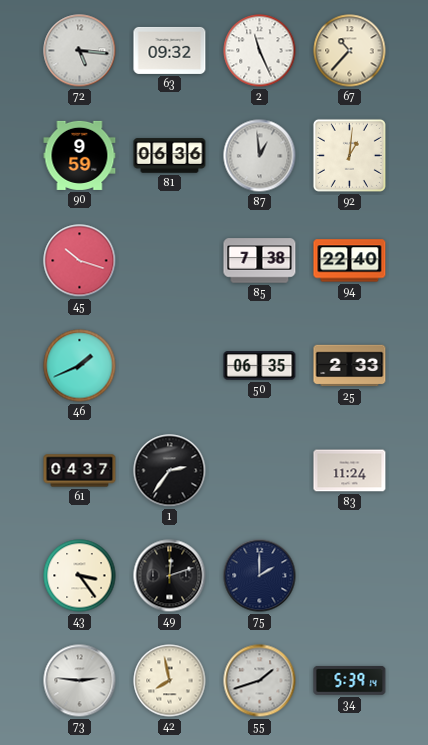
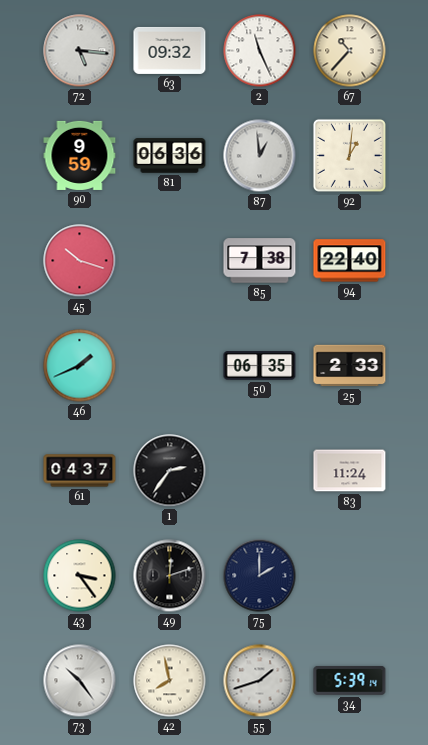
73: 2:46 -> 10:24
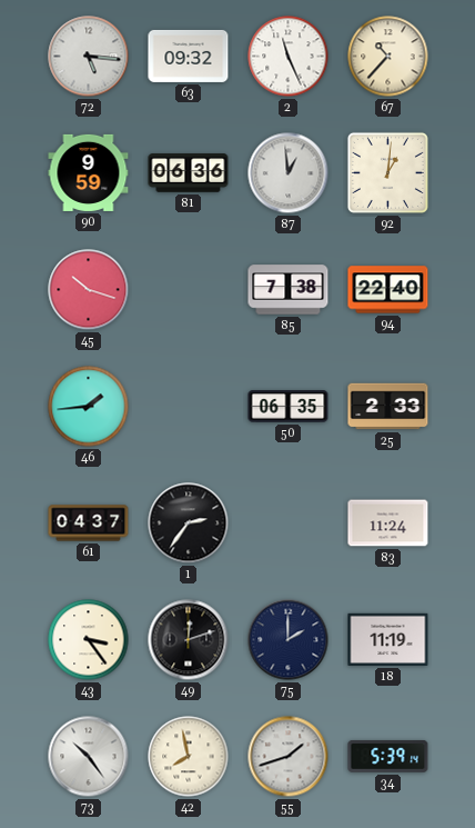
46: 1:41 -> 1:44
18: none -> 11:19
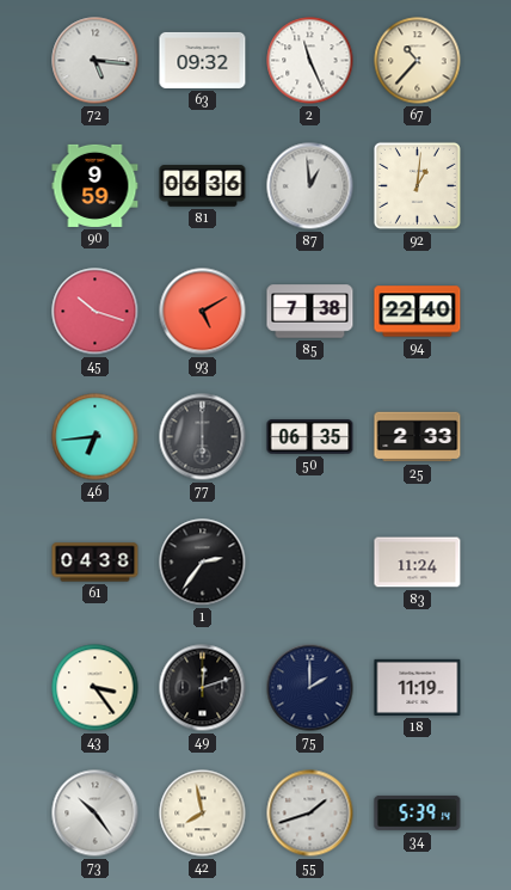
93: none -> 5:10
46: 1:44 -> 6:44
77: none -> 6:00
61: 04:37 -> 04:38
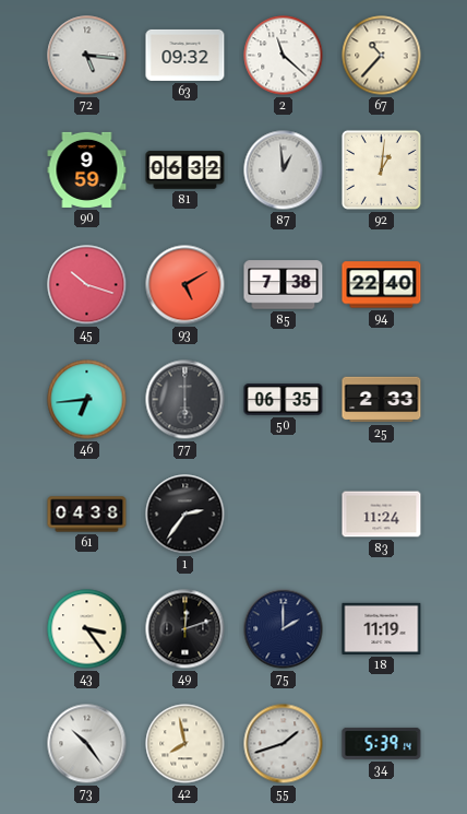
2: 11:26 -> 11:22
81: 06:36 -> 06:32
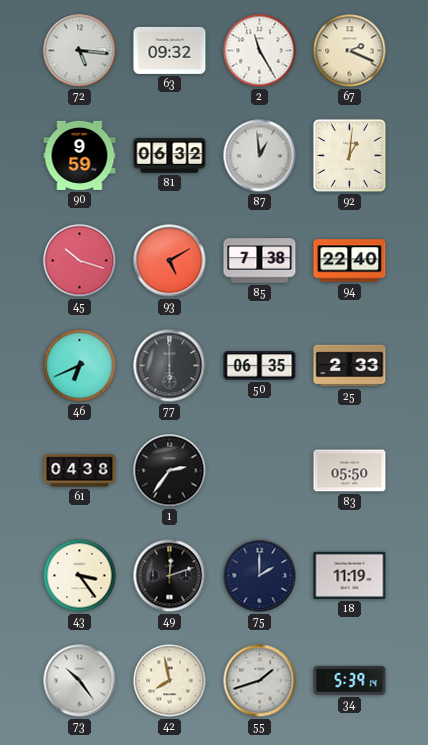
2: 11:22 -> 11:25
67: 10:37 -> 2:19
46: 6:44 -> 6:41
83: 11:24 -> 05:50
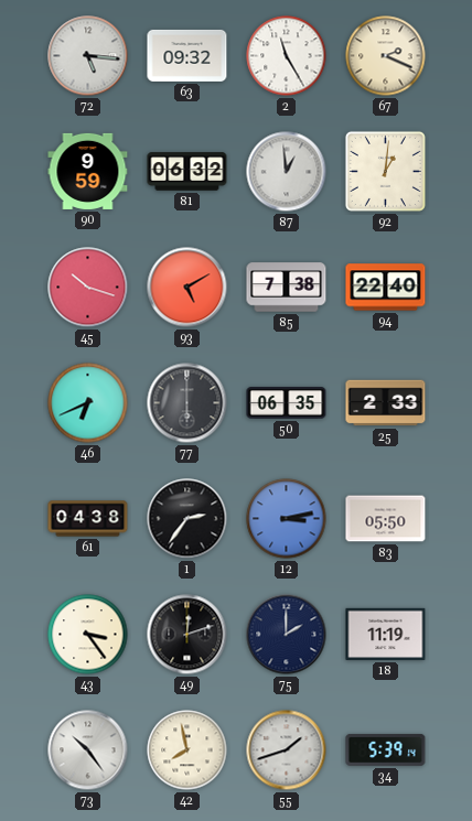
12: none -> 3:13
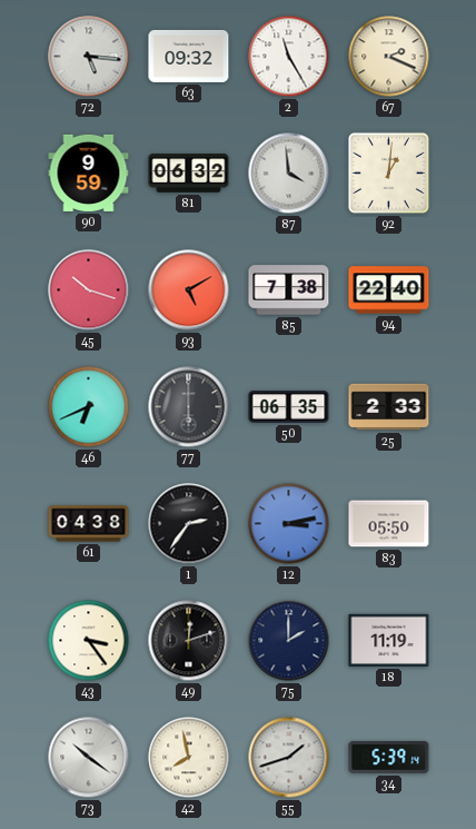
87: 12:59 -> 3:59
73: 10:24 -> 10:21
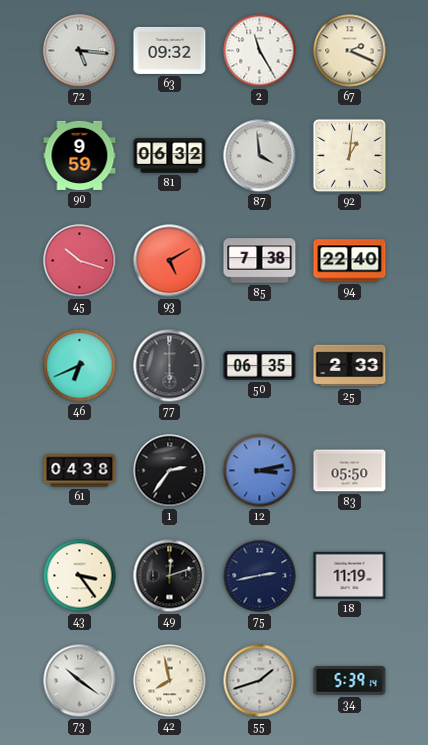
75: 2:00 -> 2:43
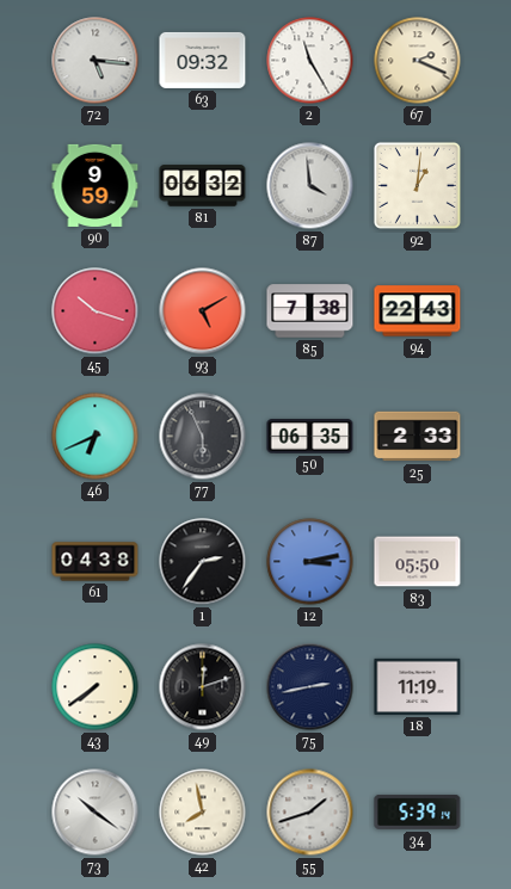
94: 22:40 -> 22:43
77: 6:00 -> 5:56
43: 3:24 -> 7:39
